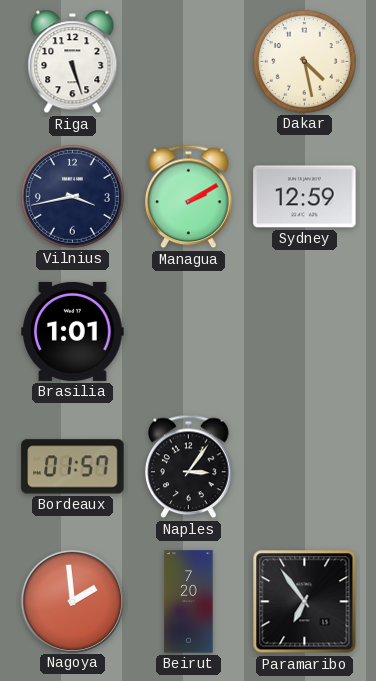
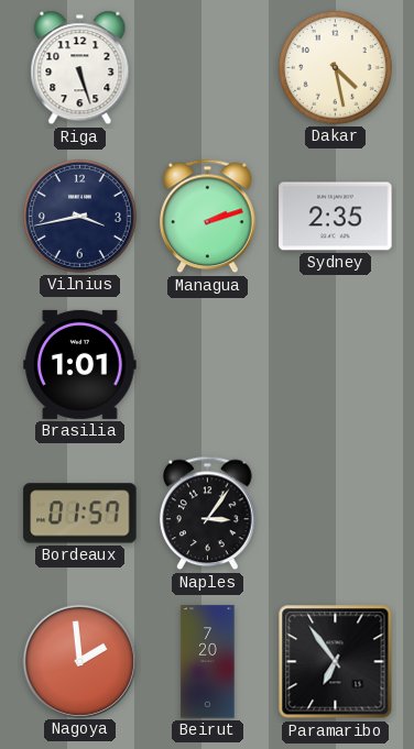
Managua: 2:10 -> 2:12
Sydney: 12:59 -> 2:35
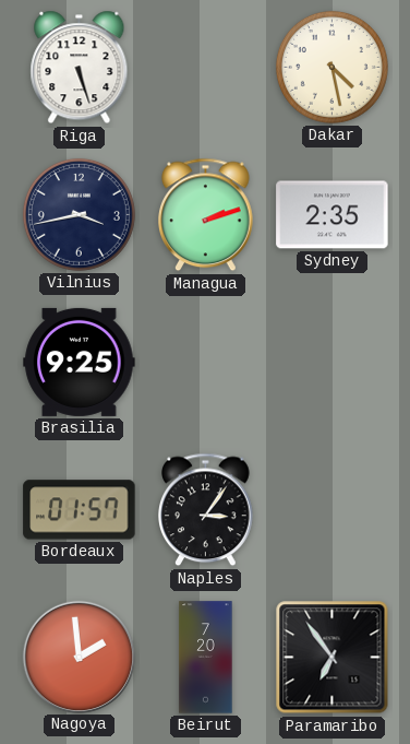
Brasilia: 1:01 -> 9:25
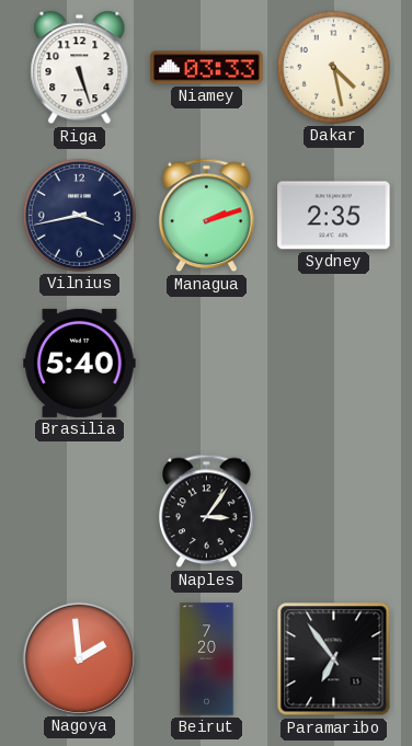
Niamey: none -> 03:33
Brasilia: 9:25 -> 5:40
Bordeaux: 01:57 -> none
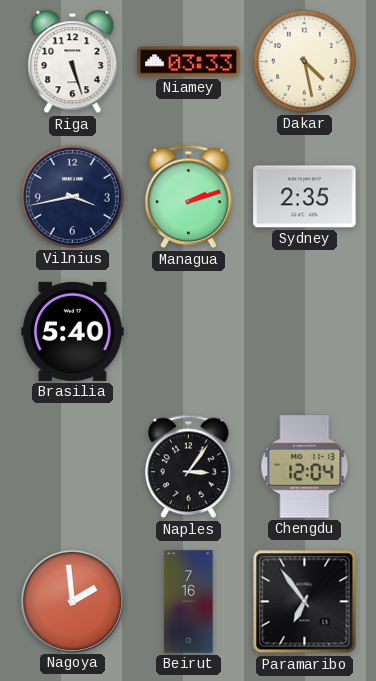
Chengdu: none -> 12:04
Beirut: 7:20 -> 7:16
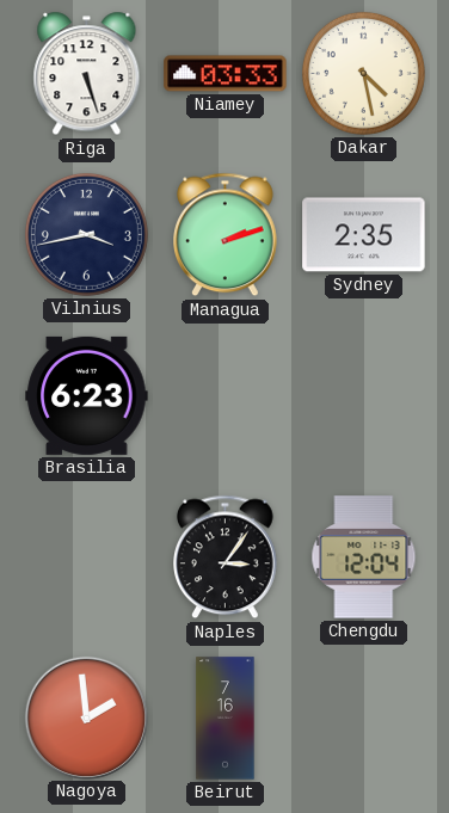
Brasilia: 5:40 -> 6:23
Paramaribo: 6:54 -> none
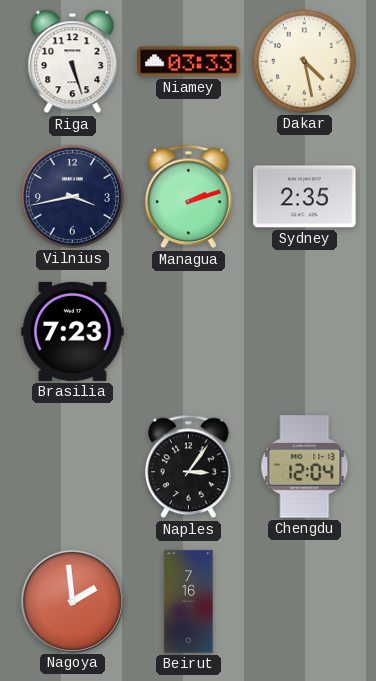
Brasilia: 6:23 -> 7:23
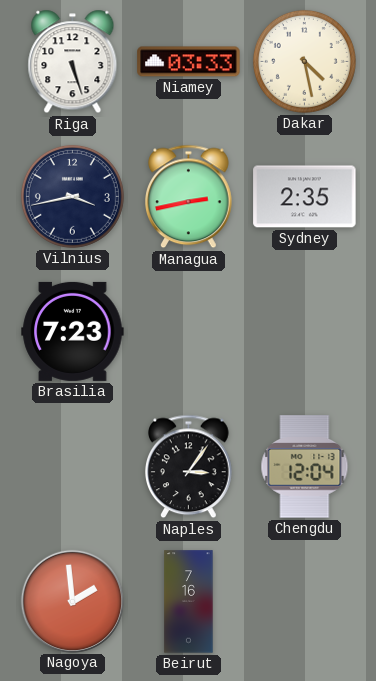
Managua: 2:12 -> 2:43
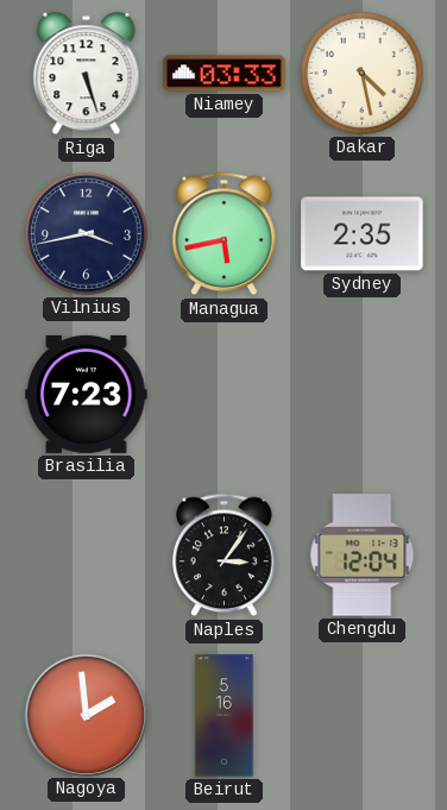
Managua: 2:43 -> 5:43
Beirut: 7:16 -> 5:16
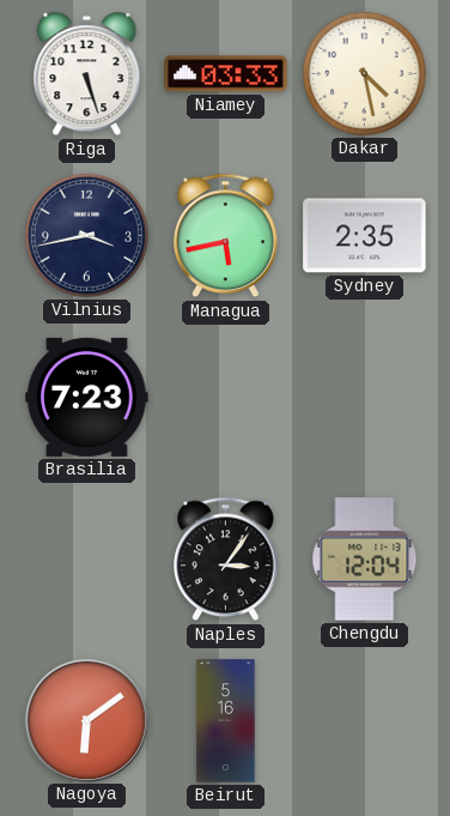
Nagoya: 1:59 -> 6:09
